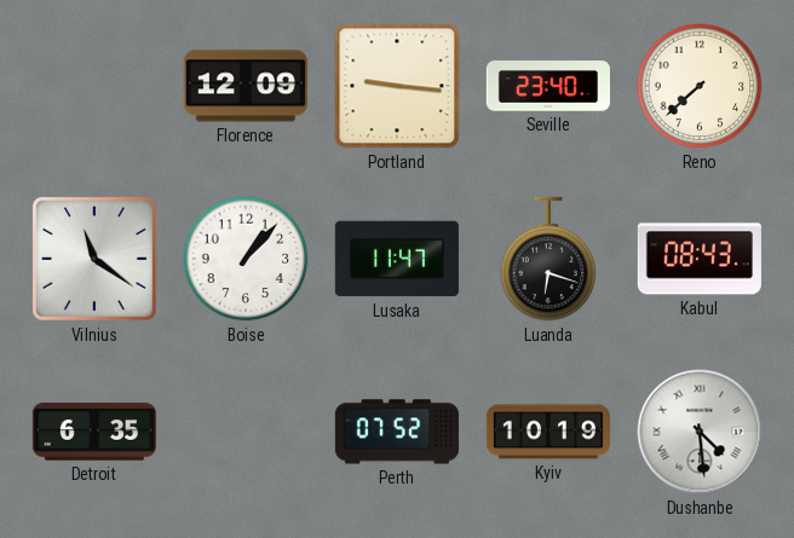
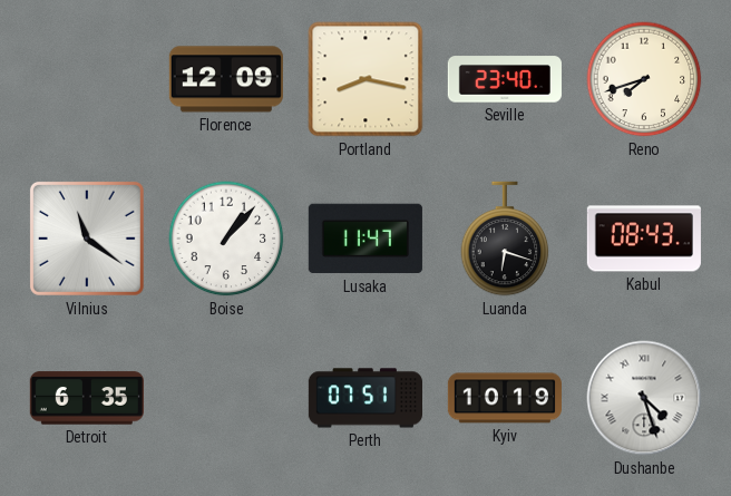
Portland: 9:16 -> 8:17
Reno: 7:38 -> 7:42
Perth: 07:52 -> 07:51
Dushanbe: 4:29 -> 4:27
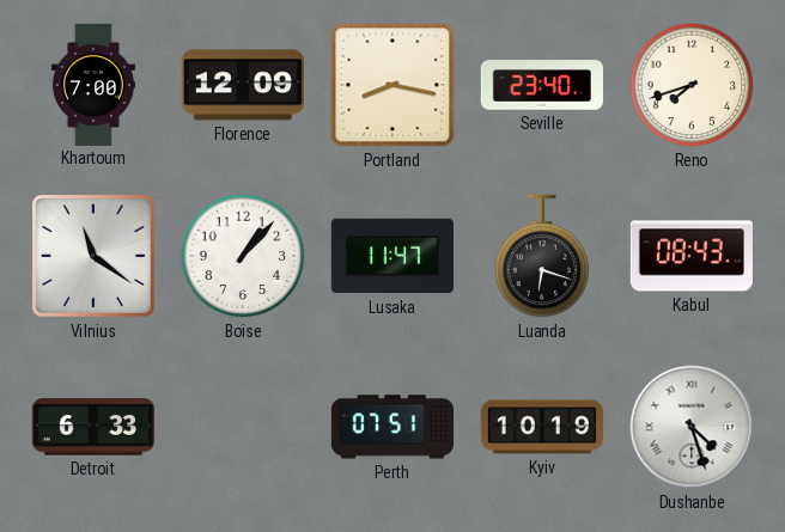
Khartoum: none -> 7:00
Detroit: 6:35 -> 6:33
